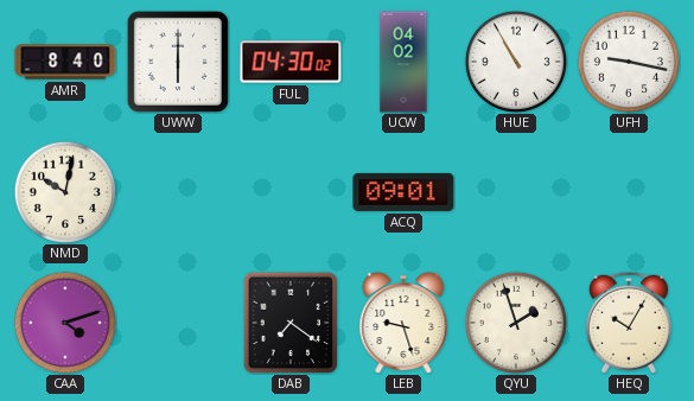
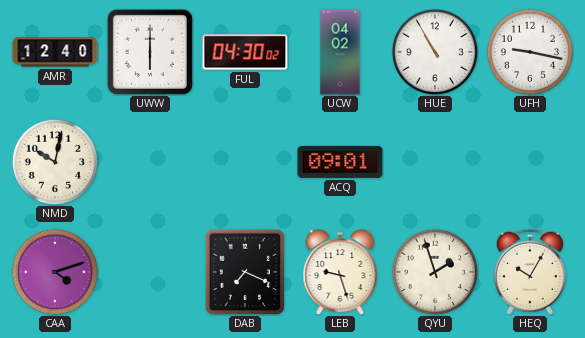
AMR: 8:40 -> 12:40
DAB: 7:21 -> 7:19
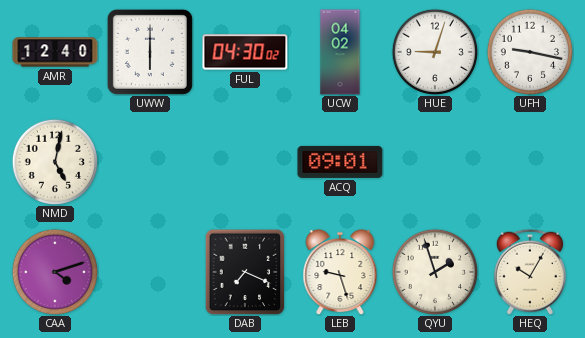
HUE: 10:55 -> 9:03
NMD: 10:02 -> 5:02
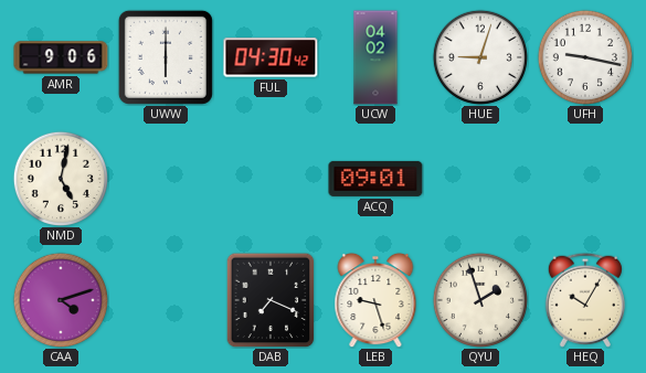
AMR: 12:40 -> 9:06
FUL: 04:30:02 -> 04:30:42
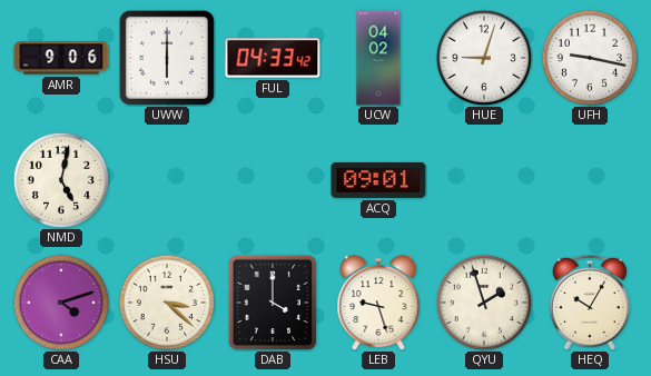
FUL: 04:30 -> 04:33
HSU: none -> 3:22
DAB: 7:19 -> 4:00
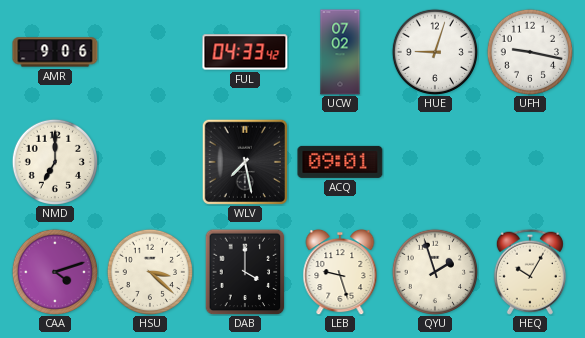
UWW: 6:00 -> none
UCW: 04:02 -> 07:02
NMD: 5:02 -> 7:00
WLV: none -> 7:28
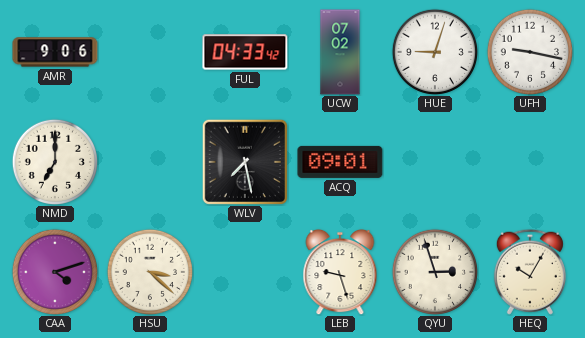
DAB: 4:00 -> none
QYU: 1:57 -> 2:57
